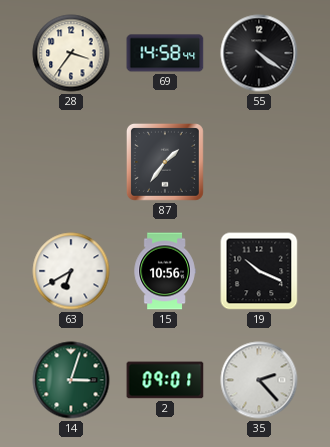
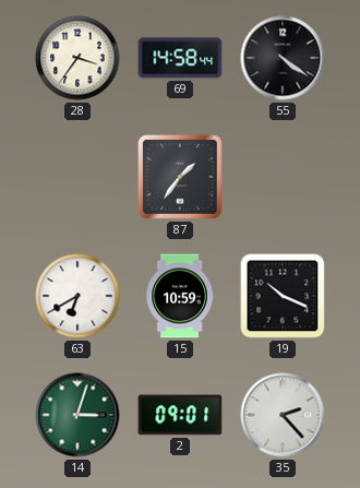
15: 10:56 -> 10:59
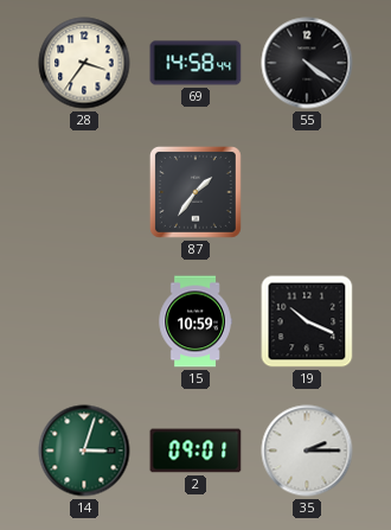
63: 6:40 -> none
35: 2:23 -> 2:15
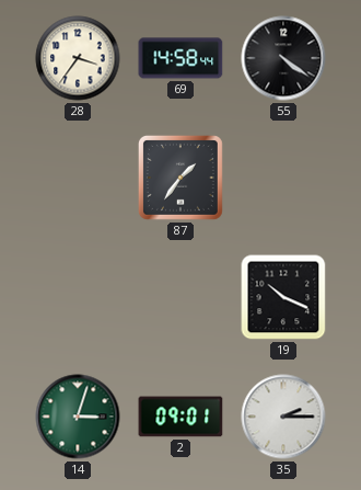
15: 10:59 -> none
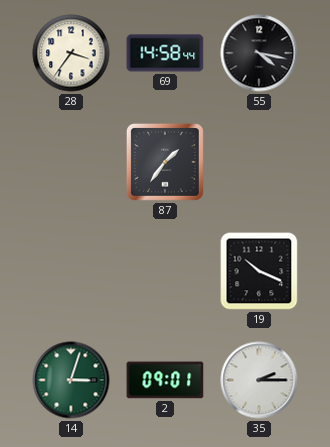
55: 4:21 -> 4:17
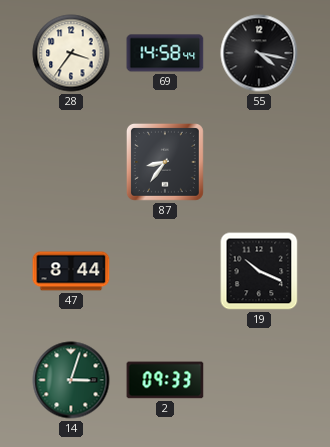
87: 1:36 -> 8:36
47: none -> 8:44
2: 09:01 -> 09:33
35: 2:15 -> none
